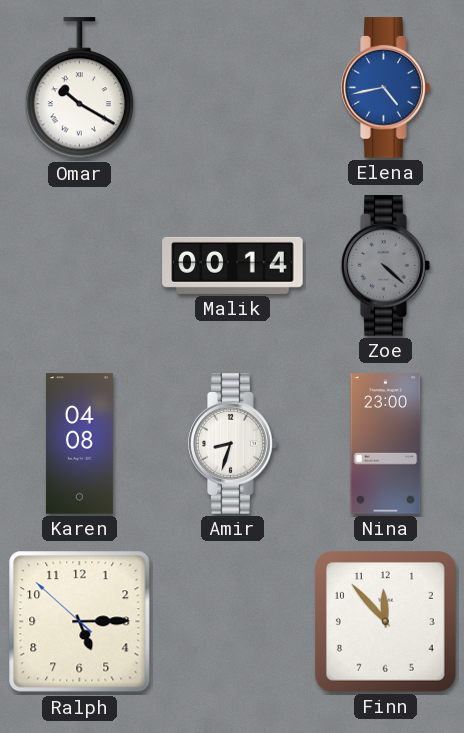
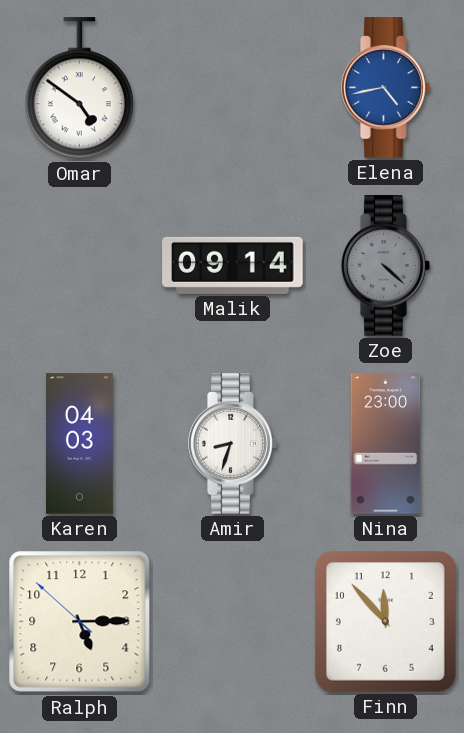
Omar: 10:20 -> 4:51
Malik: 00:14 -> 09:14
Karen: 04:08 -> 04:03
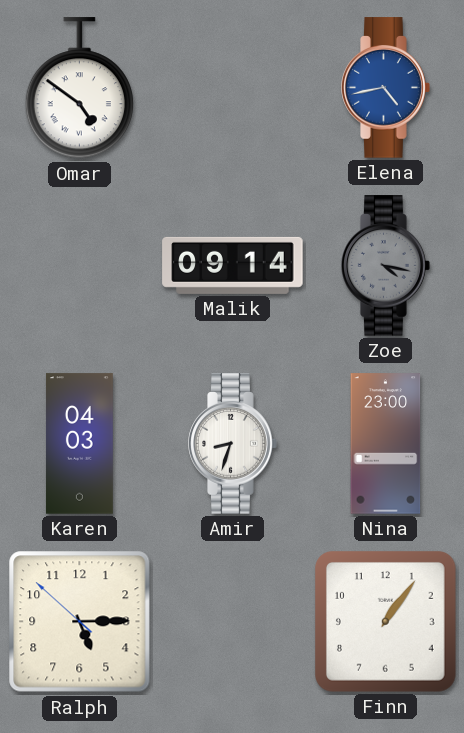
Zoe: 4:22 -> 4:17
Finn: 11:53 -> 1:06
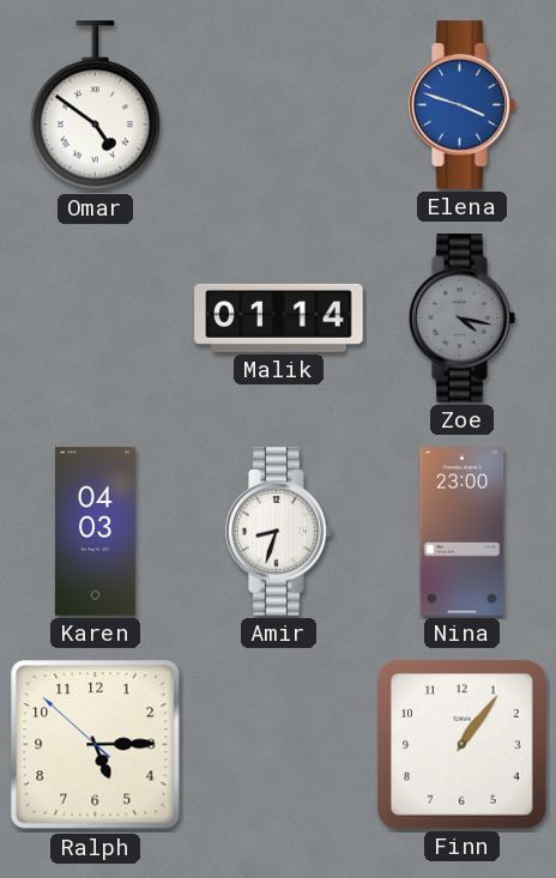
Elena: 4:43 -> 3:48
Malik: 09:14 -> 01:14
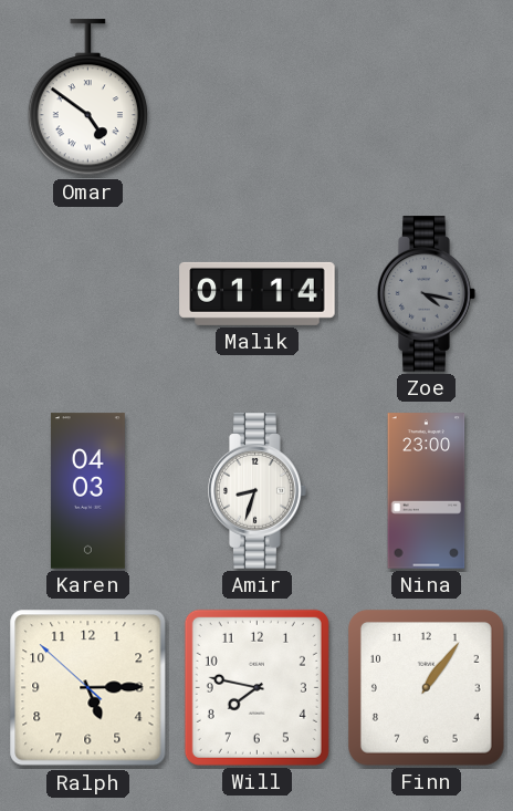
Elena: 3:48 -> none
Will: none -> 7:47
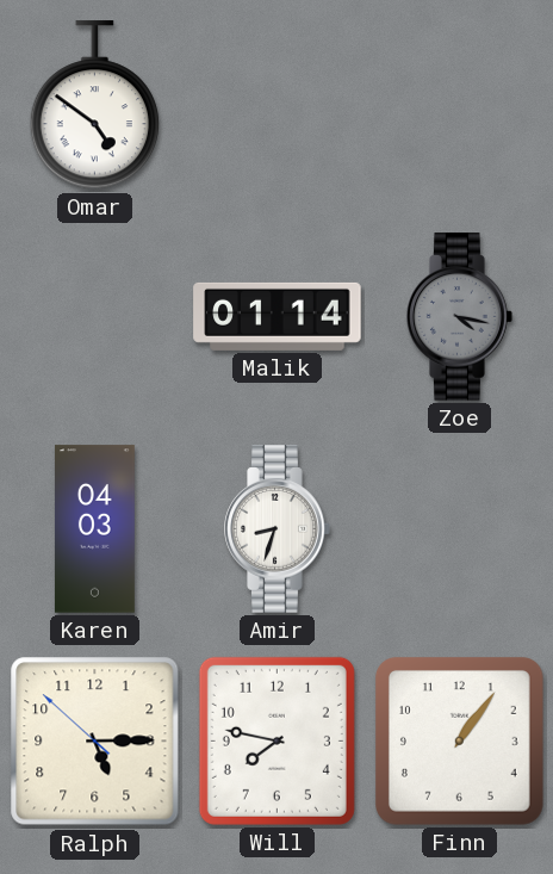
Nina: 23:00 -> none
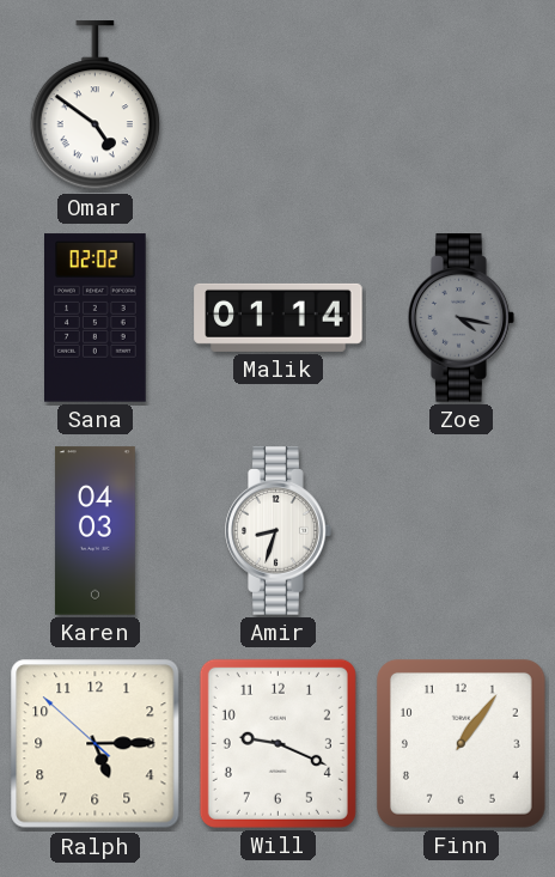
Sana: none -> 02:02
Will: 7:47 -> 9:19
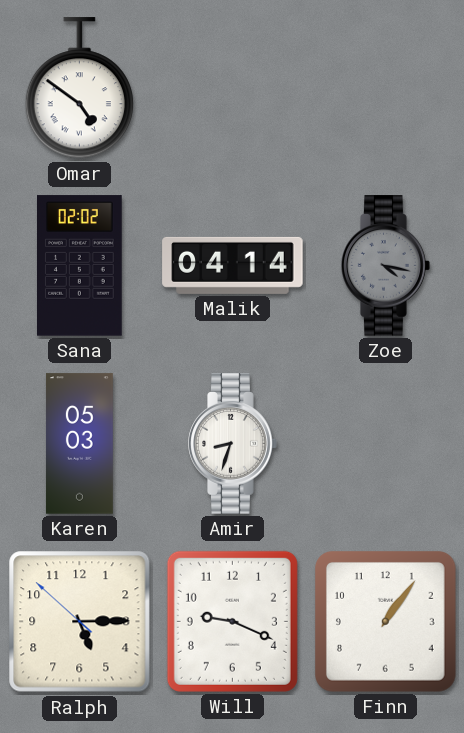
Malik: 01:14 -> 04:14
Karen: 04:03 -> 05:03
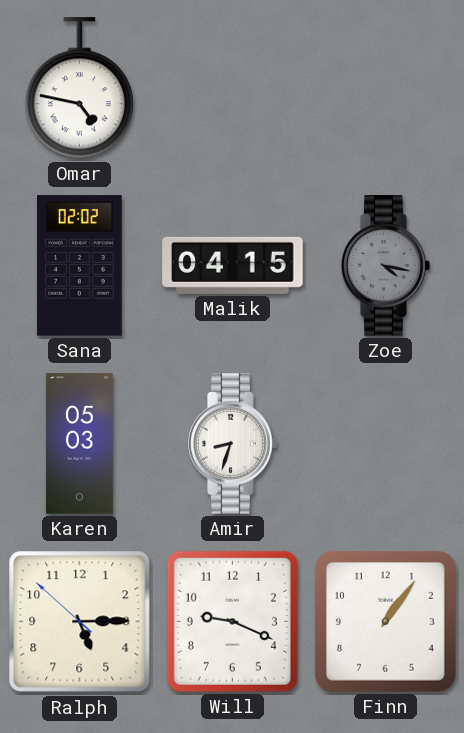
Omar: 4:51 -> 4:47
Malik: 04:14 -> 04:15
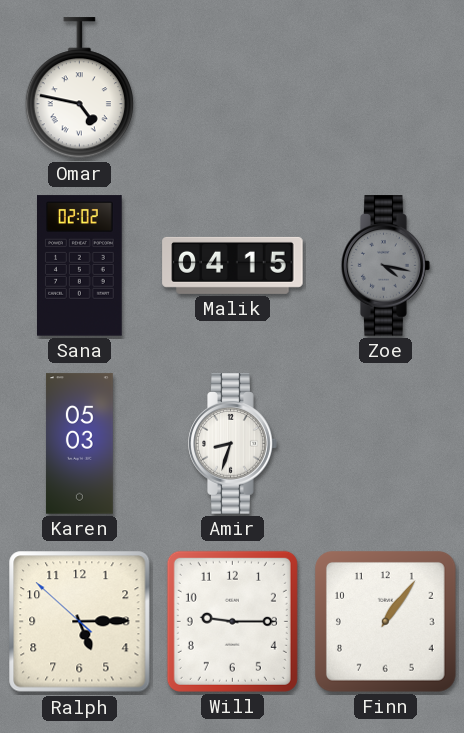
Will: 9:19 -> 9:15
